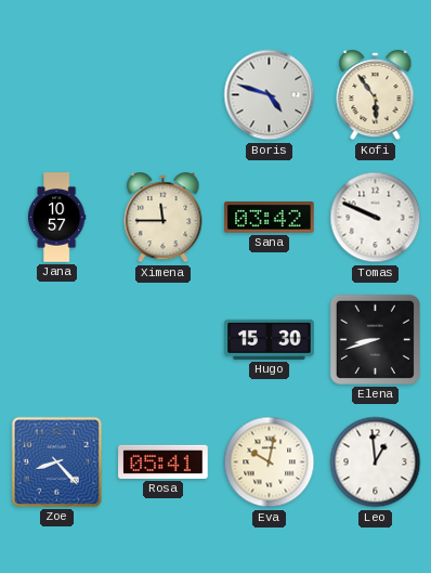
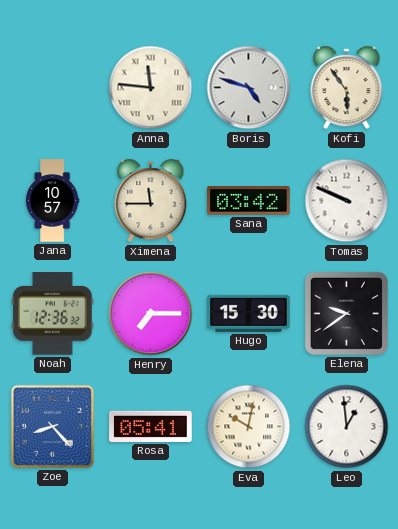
Anna: none -> 11:46
Noah: none -> 12:36
Henry: none -> 7:15
Elena: 8:42 -> 9:39
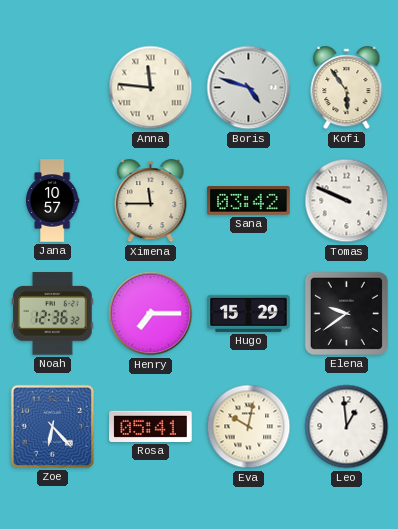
Hugo: 15:30 -> 15:29
Zoe: 8:23 -> 6:23
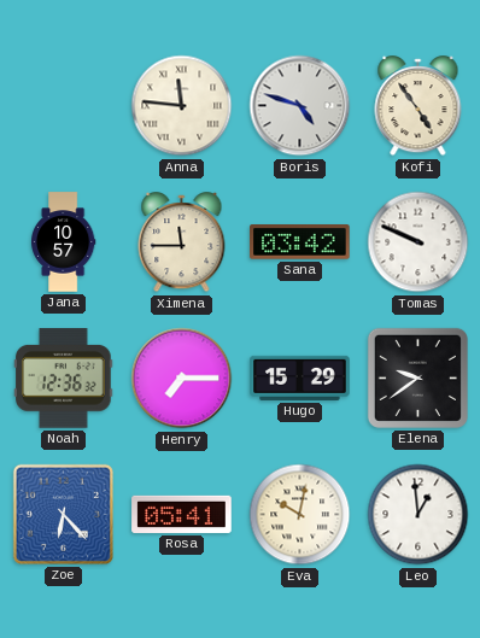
Kofi: 5:54 -> 4:54
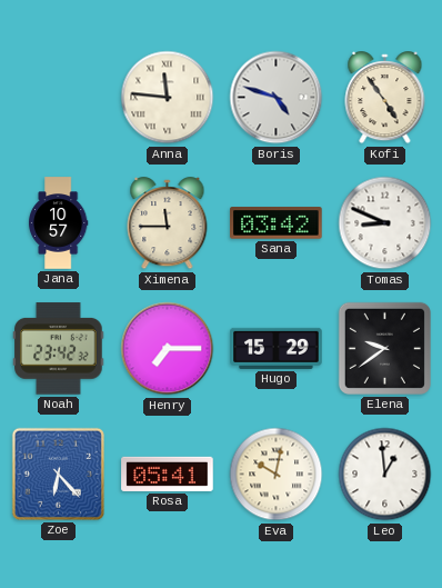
Tomas: 9:49 -> 8:49
Noah: 12:36 -> 23:42
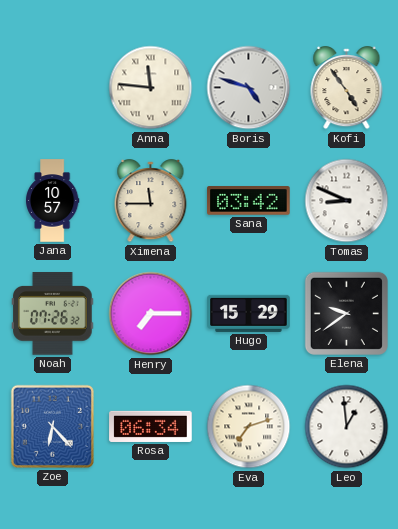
Noah: 23:42 -> 07:26
Rosa: 05:41 -> 06:34
Eva: 10:02 -> 7:12
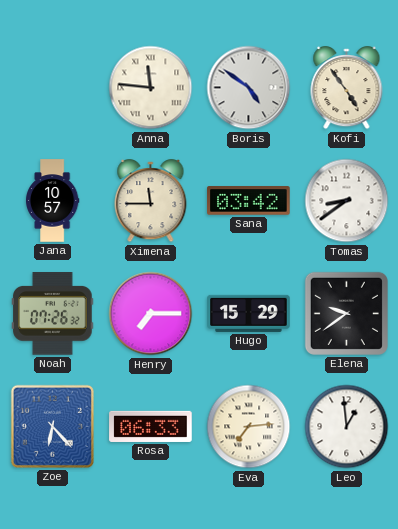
Boris: 4:48 -> 4:51
Tomas: 8:49 -> 8:39
Rosa: 06:34 -> 06:33
Eva: 7:12 -> 7:14
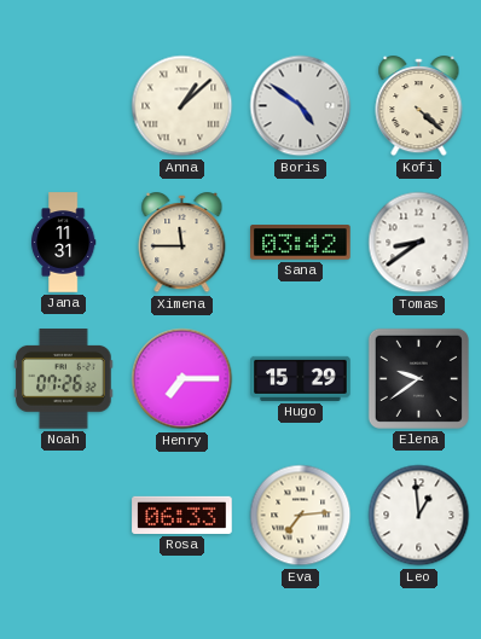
Anna: 11:46 -> 1:08
Kofi: 4:54 -> 4:22
Jana: 10:57 -> 11:31
Zoe: 6:23 -> none
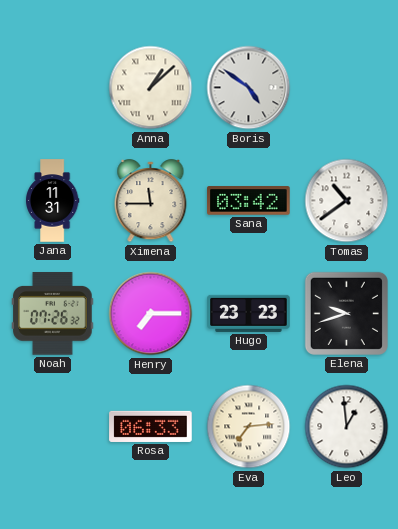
Kofi: 4:22 -> none
Tomas: 8:39 -> 10:39
Hugo: 15:29 -> 23:23
Elena: 9:39 -> 9:42
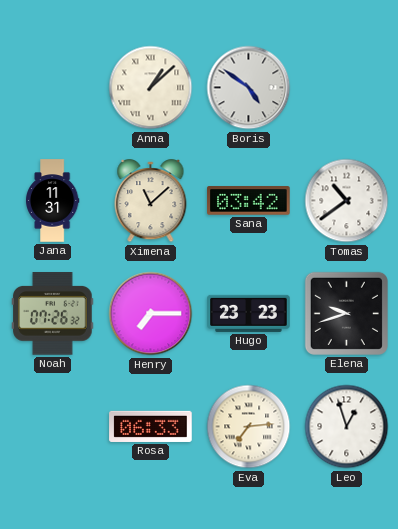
Ximena: 11:45 -> 11:08
Leo: 12:59 -> 12:57
